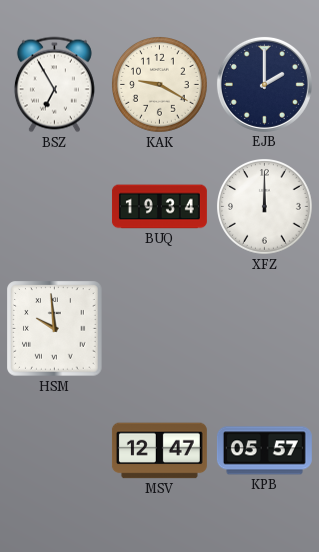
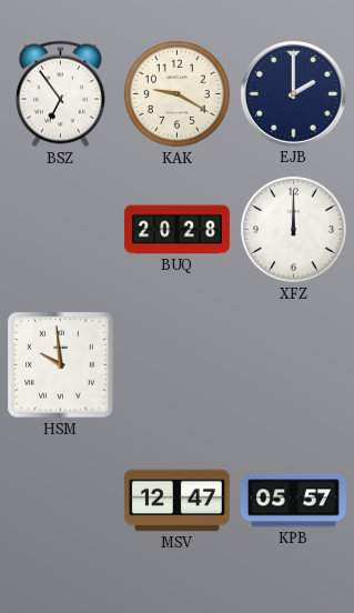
BSZ: 6:55 -> 6:54
BUQ: 19:34 -> 20:28
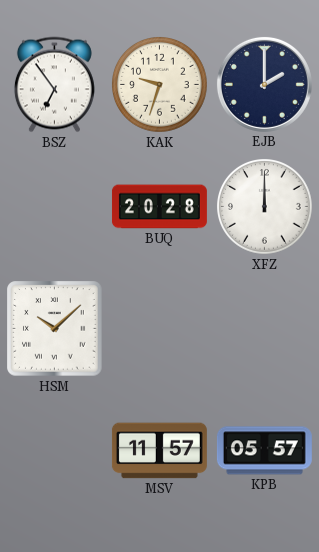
KAK: 9:20 -> 9:33
HSM: 9:59 -> 10:08
MSV: 12:47 -> 11:57
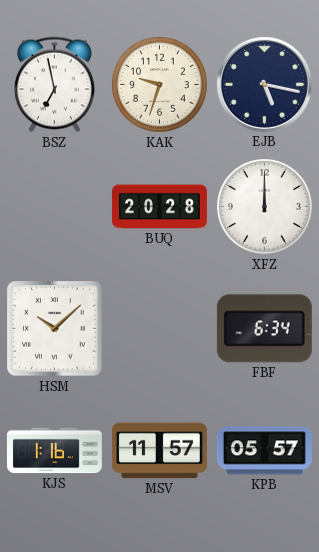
BSZ: 6:54 -> 6:58
EJB: 2:00 -> 5:17
FBF: none -> 6:34
KJS: none -> 1:16
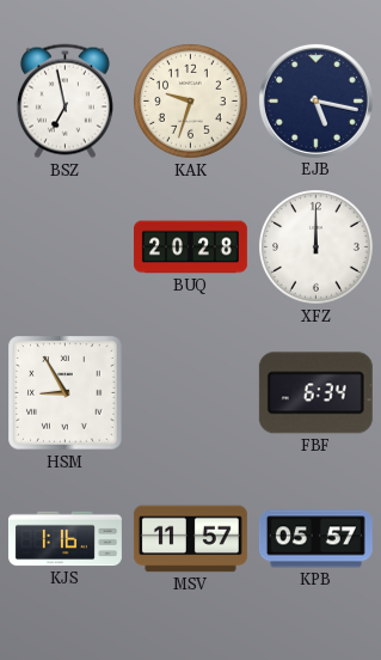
HSM: 10:08 -> 8:55
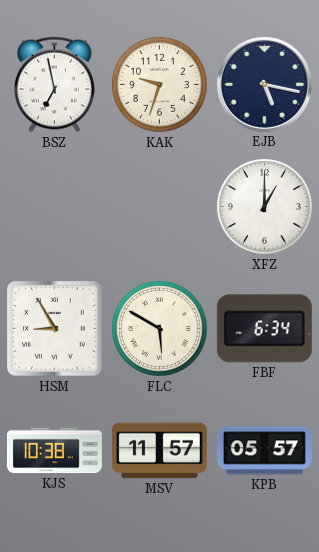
BUQ: 20:28 -> none
XFZ: 12:00 -> 1:00
FLC: none -> 5:50
KJS: 1:16 -> 10:38
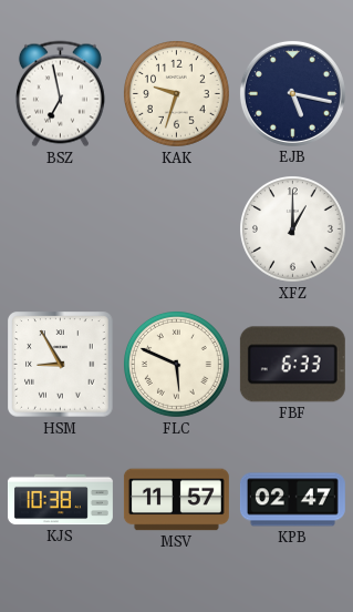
FLC: 5:50 -> 5:49
FBF: 6:34 -> 6:33
KPB: 05:57 -> 02:47
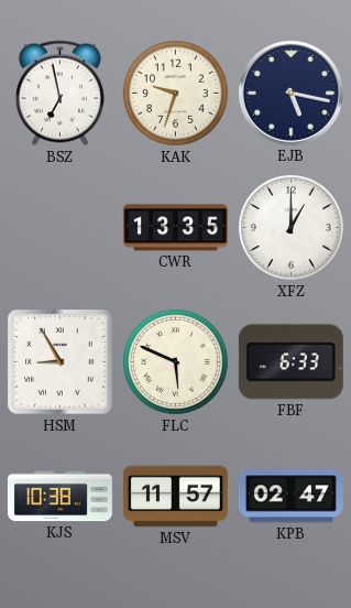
CWR: none -> 13:35
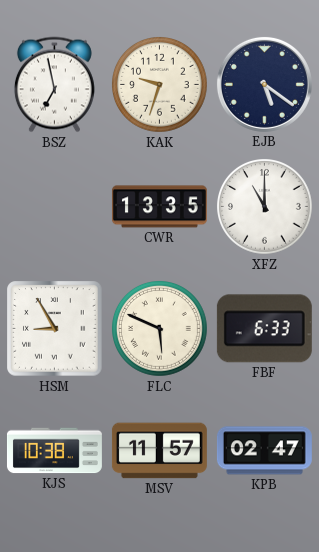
EJB: 5:17 -> 5:21
XFZ: 1:00 -> 11:00
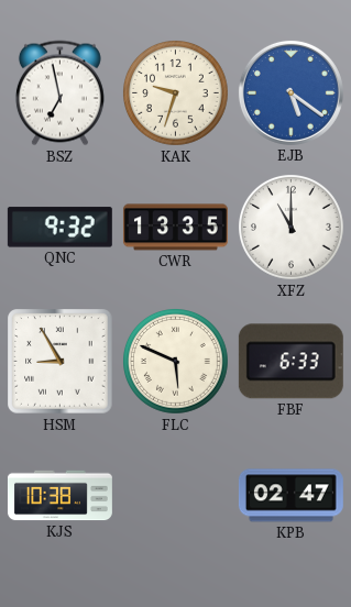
EJB dial: navy -> blue
QNC: none -> 9:32
MSV: 11:57 -> none
